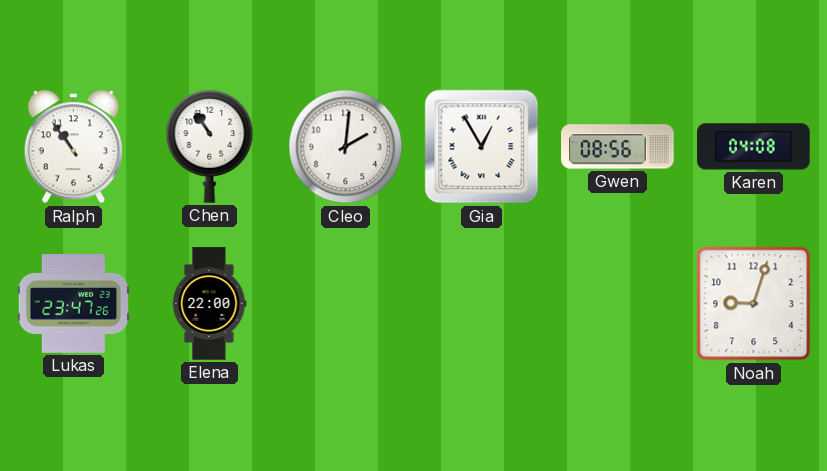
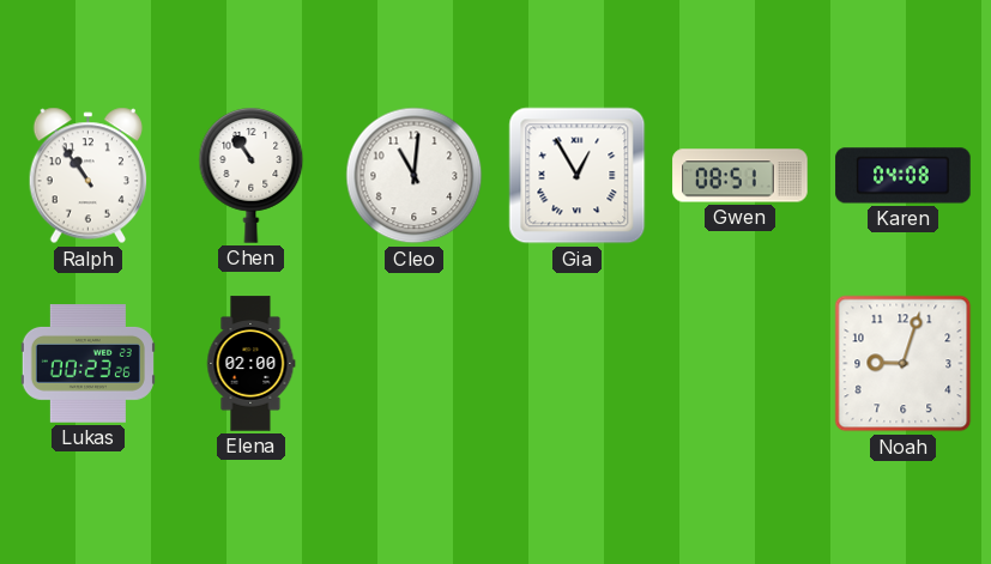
Cleo: 2:01 -> 11:01
Gwen: 08:56 -> 08:51
Lukas: 23:47 -> 00:23
Elena: 22:00 -> 02:00
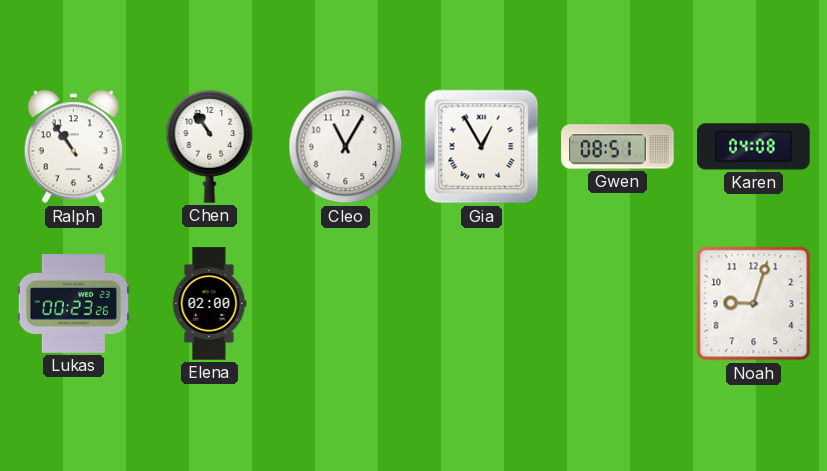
Cleo: 11:01 -> 11:05
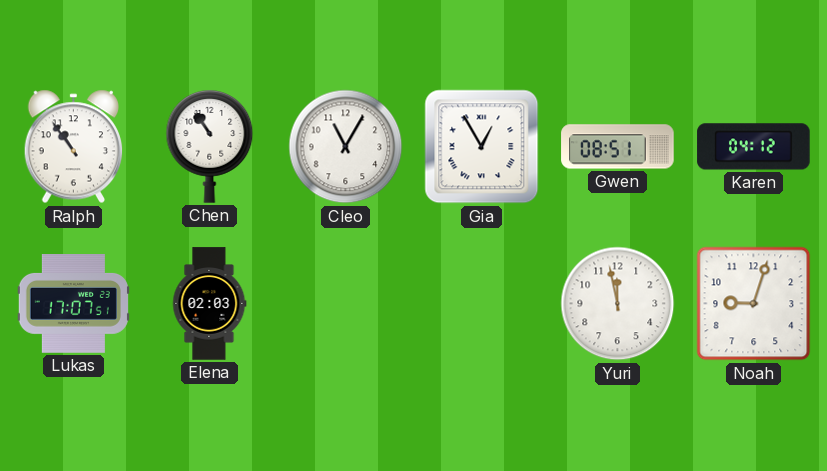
Karen: 04:08 -> 04:12
Lukas: 00:23 -> 17:07
Elena: 02:00 -> 02:03
Yuri: none -> 11:58
